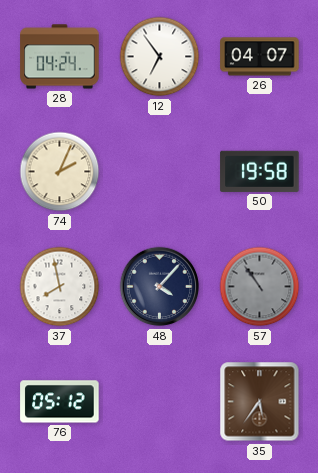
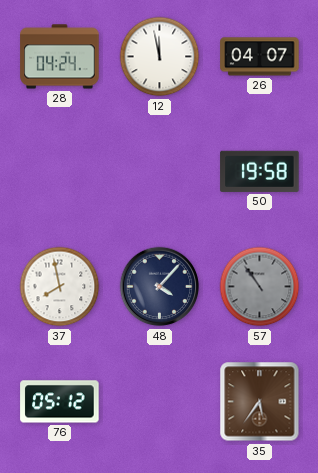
12: 6:54 -> 11:58
74: 2:04 -> none
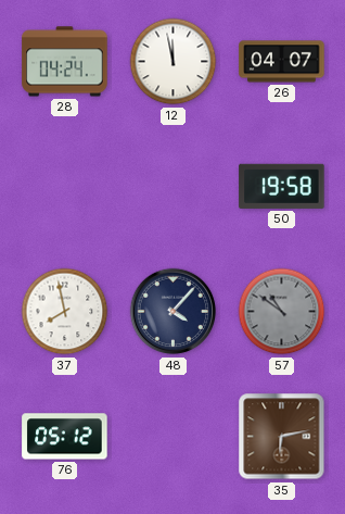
57: 10:54 -> 10:51
35: 5:36 -> 6:13
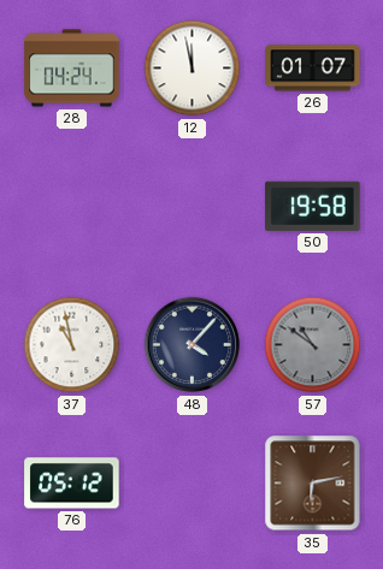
26: 04:07 -> 01:07
37: 7:58 -> 10:58
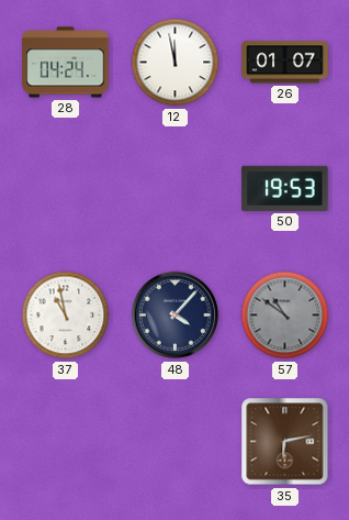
50: 19:58 -> 19:53
76: 05:12 -> none
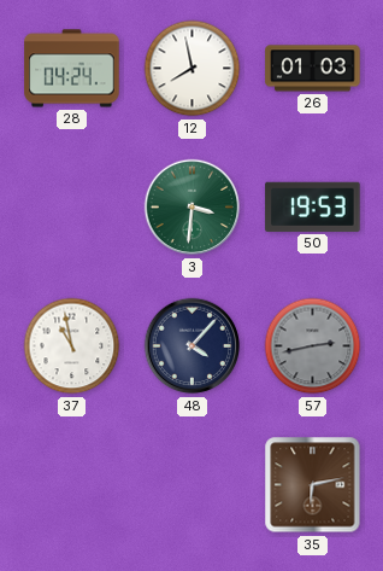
12: 11:58 -> 7:58
26: 01:07 -> 01:03
3: none -> 3:31
57: 10:51 -> 2:43
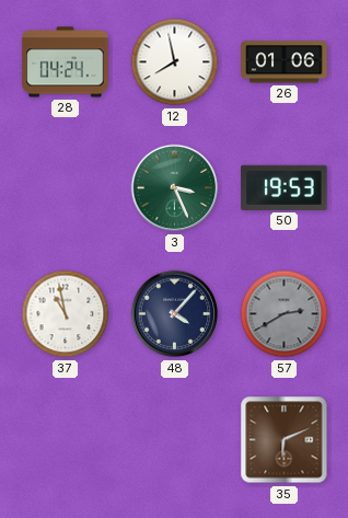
26: 01:03 -> 01:06
3: 3:31 -> 3:26
57: 2:43 -> 2:40
35: 6:13 -> 6:11
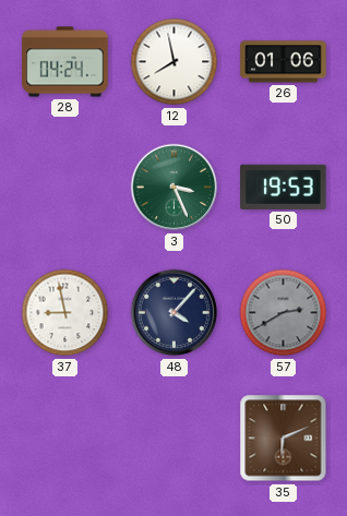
37: 10:58 -> 8:58
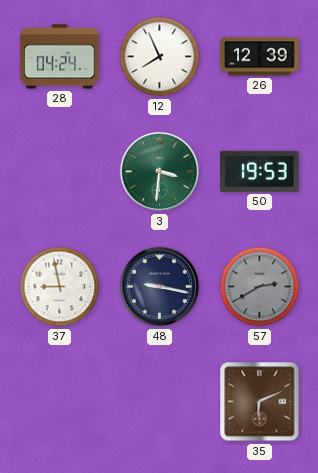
12: 7:58 -> 7:56
26: 01:06 -> 12:39
3: 3:26 -> 3:31
48: 4:07 -> 9:17
